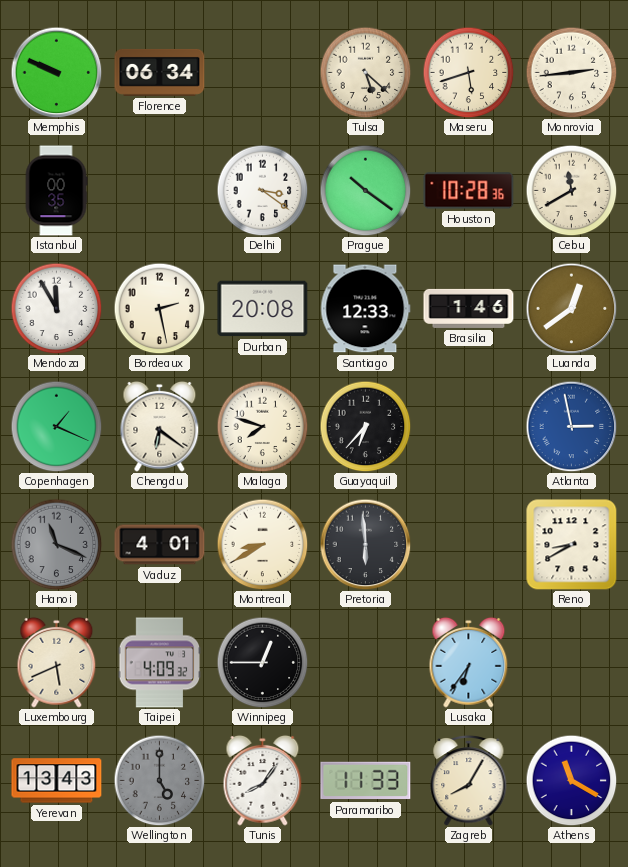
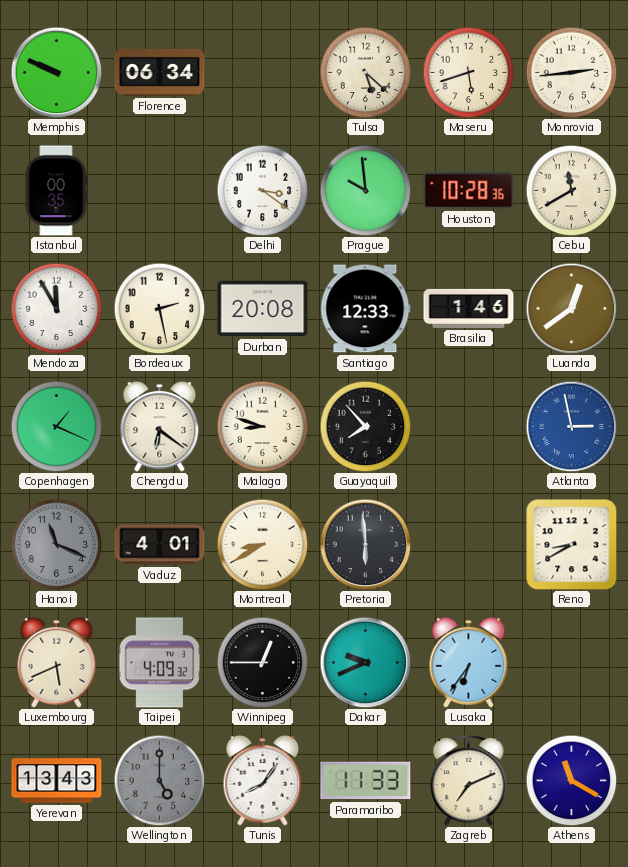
Prague: 10:21 -> 9:59
Malaga: 7:48 -> 8:48
Guayaquil: 6:37 -> 7:53
Dakar: none -> 9:41
Zagreb: 8:05 -> 7:11
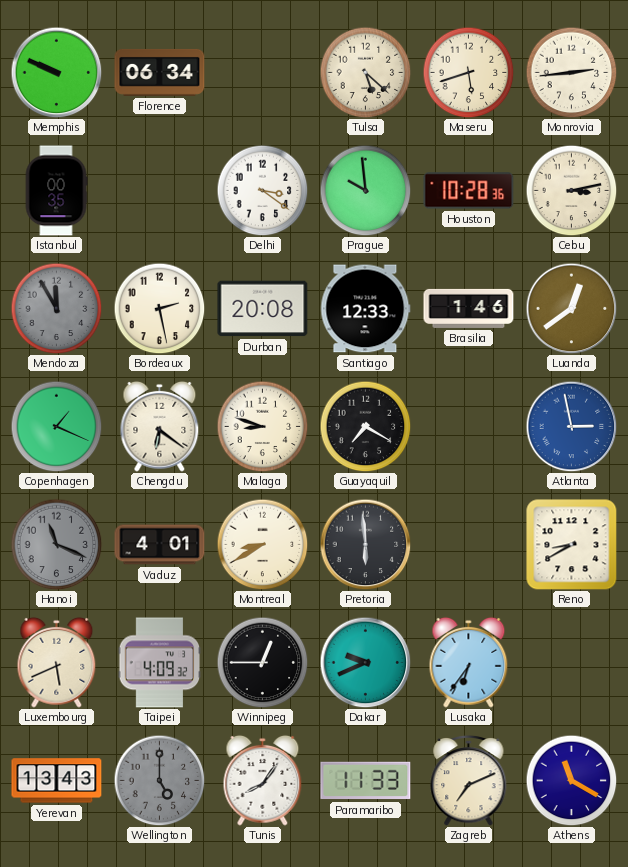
Cebu: 11:40 -> 3:13
Mendoza dial: white -> grey
Guayaquil: 7:53 -> 7:20
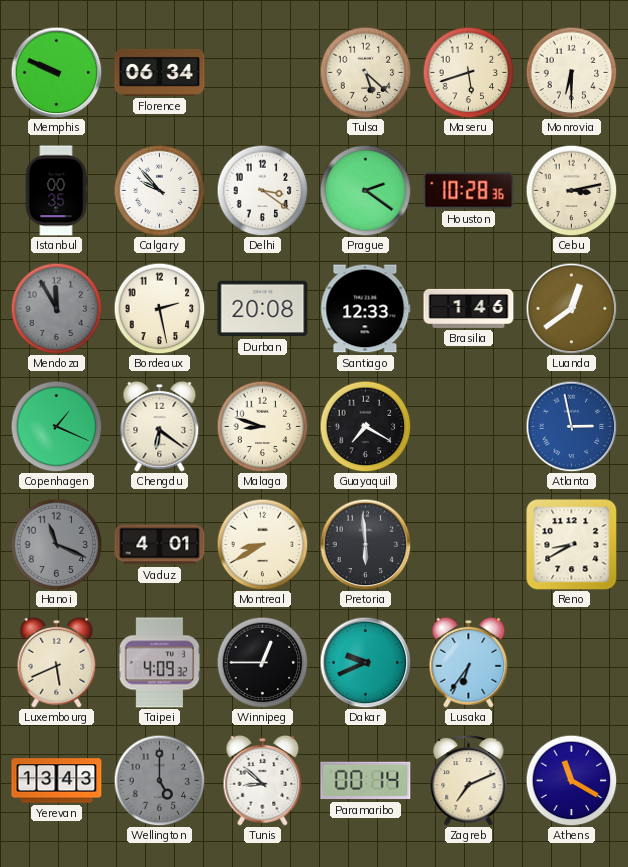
Monrovia: 2:44 -> 6:30
Calgary: none -> 9:53
Prague: 9:59 -> 2:21
Tunis: 8:06 -> 8:52
Paramaribo: 11:33 -> 00:14
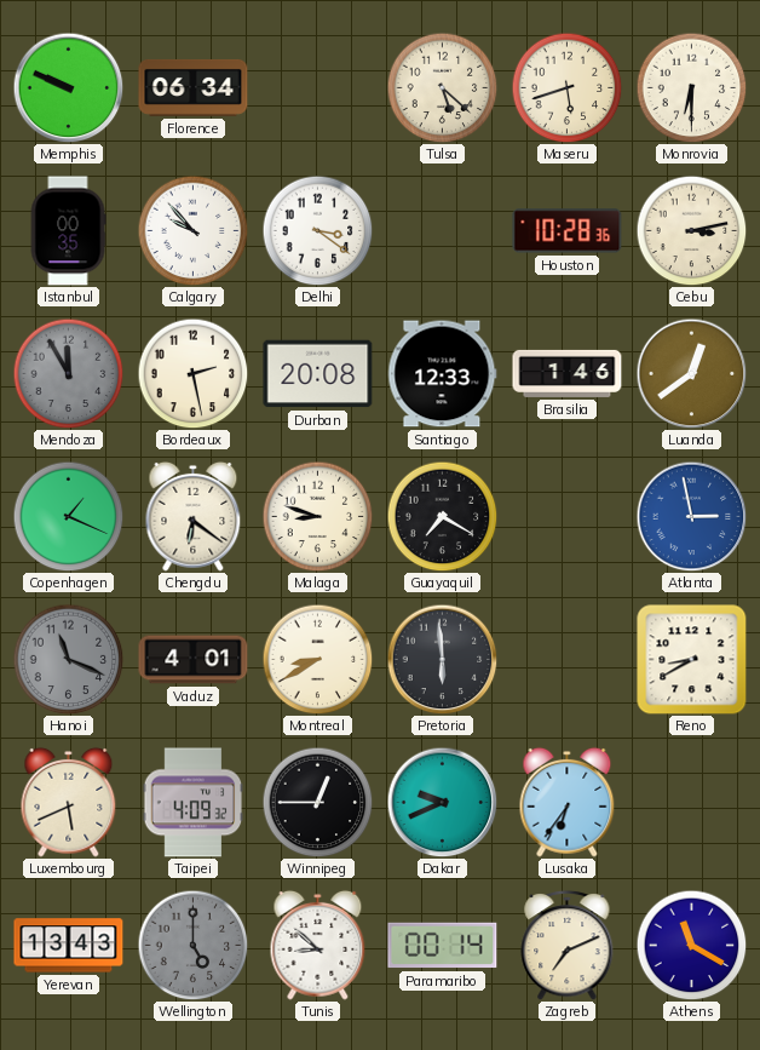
Prague: 2:21 -> none
